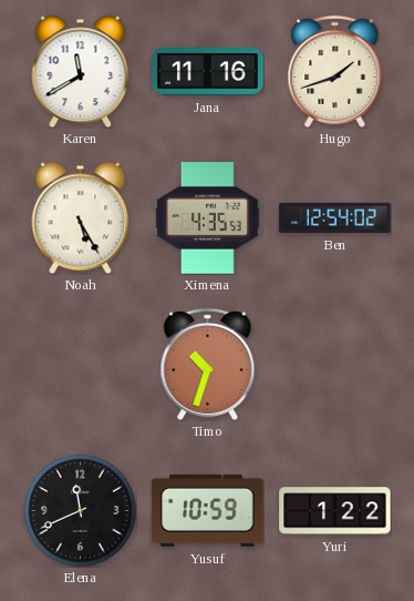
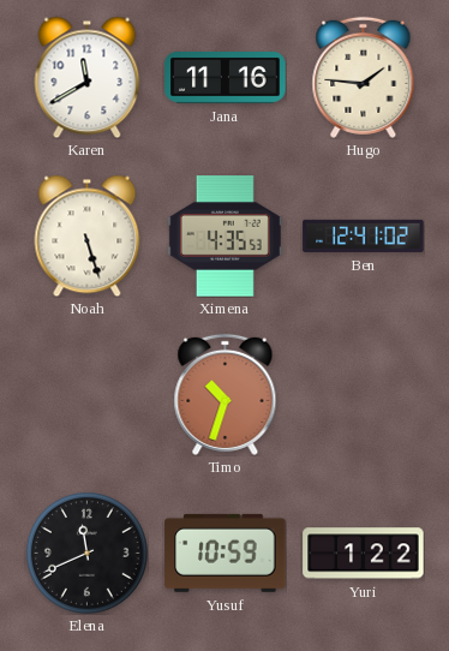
Hugo: 1:42 -> 1:46
Noah: 5:25 -> 5:27
Ben: 12:54 -> 12:41
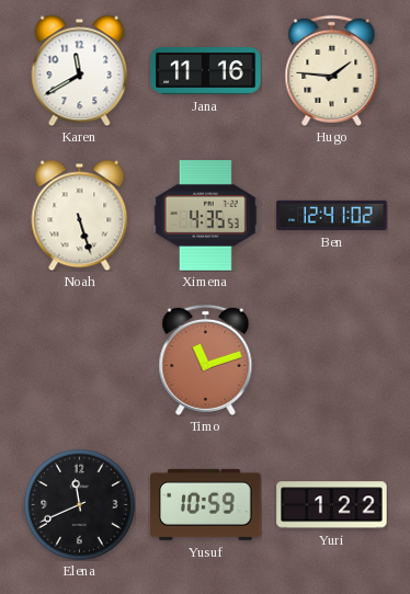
Timo: 10:33 -> 11:12
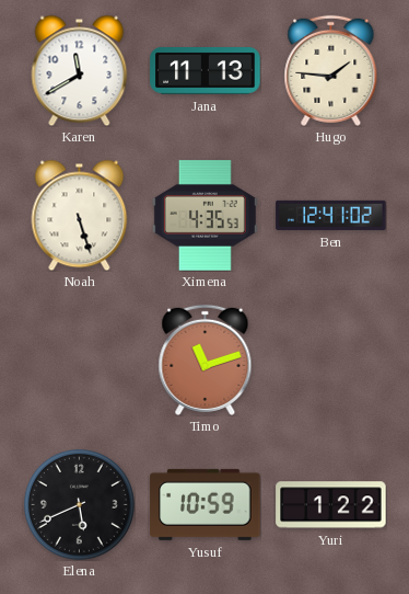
Jana: 11:16 -> 11:13
Elena: 11:41 -> 5:41
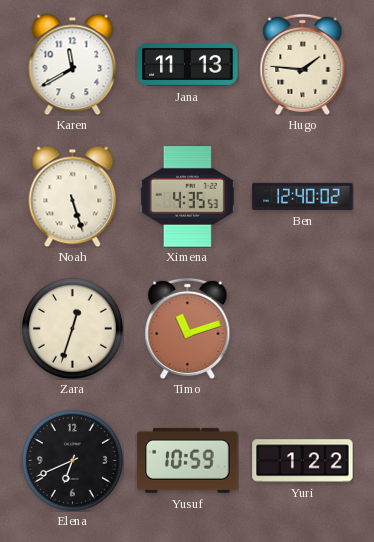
Ben: 12:41 -> 12:40
Zara: none -> 12:33
Elena: 5:41 -> 6:41
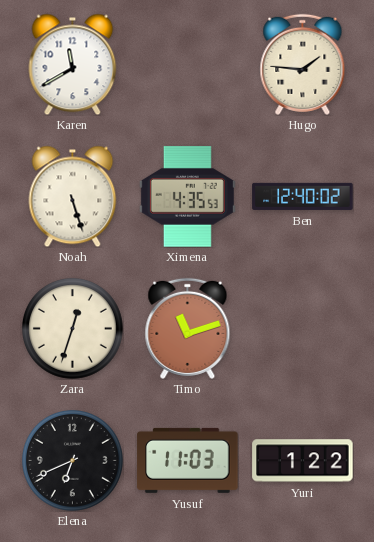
Jana: 11:13 -> none
Yusuf: 10:59 -> 11:03
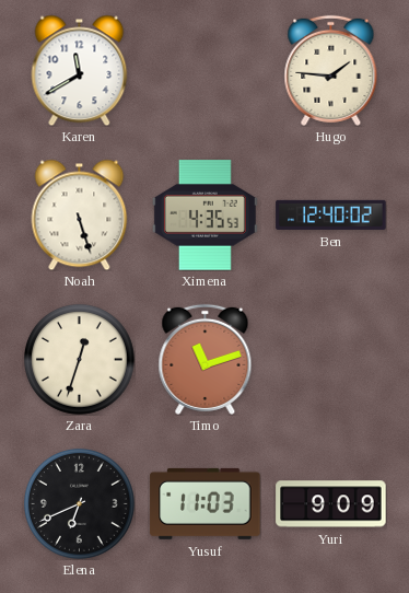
Yuri: 1:22 -> 9:09
